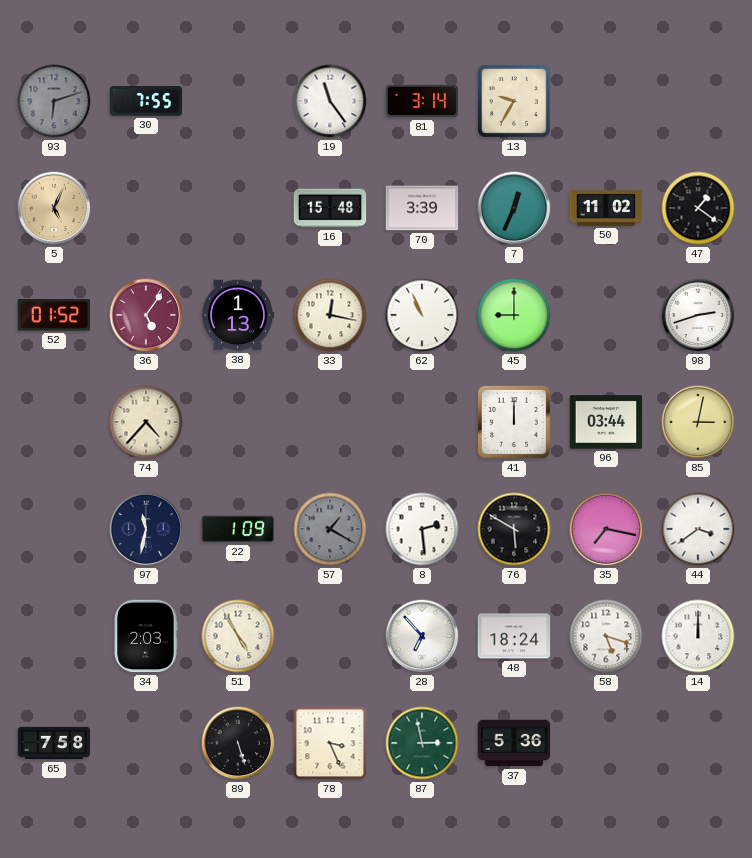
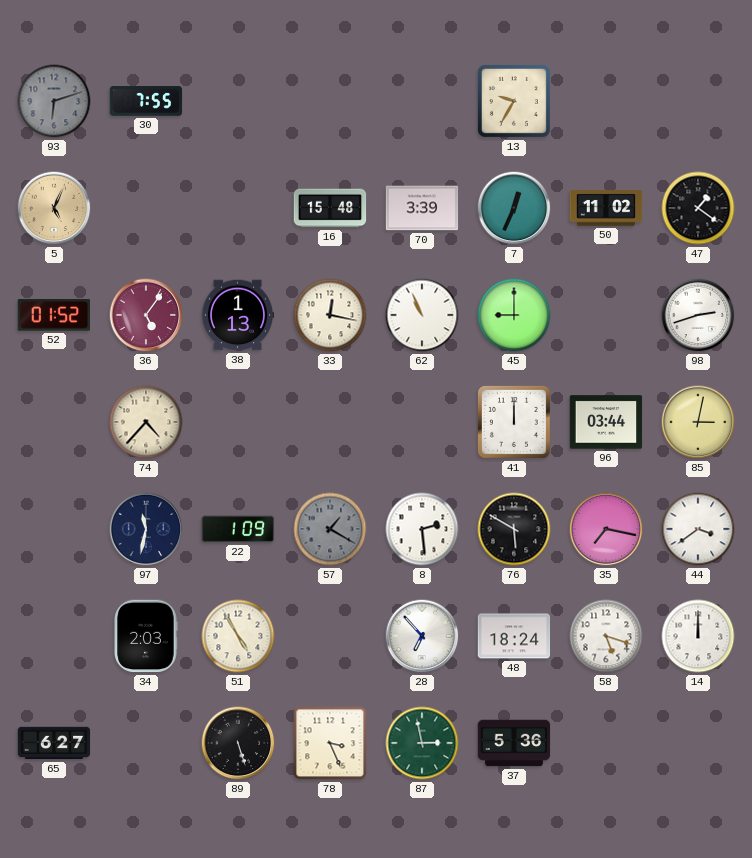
19: 11:24 -> none
81: 3:14 -> none
65: 7:58 -> 6:27
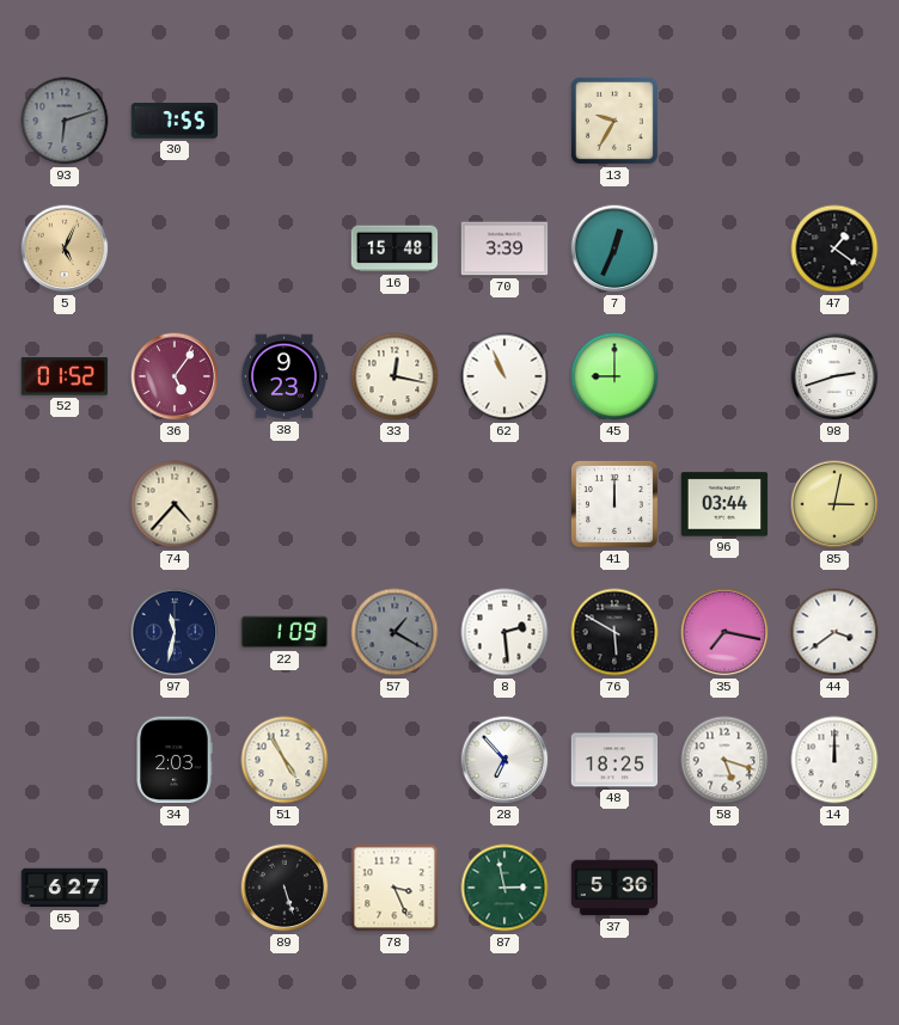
50: 11:02 -> none
38: 1:13 -> 9:23
48: 18:24 -> 18:25
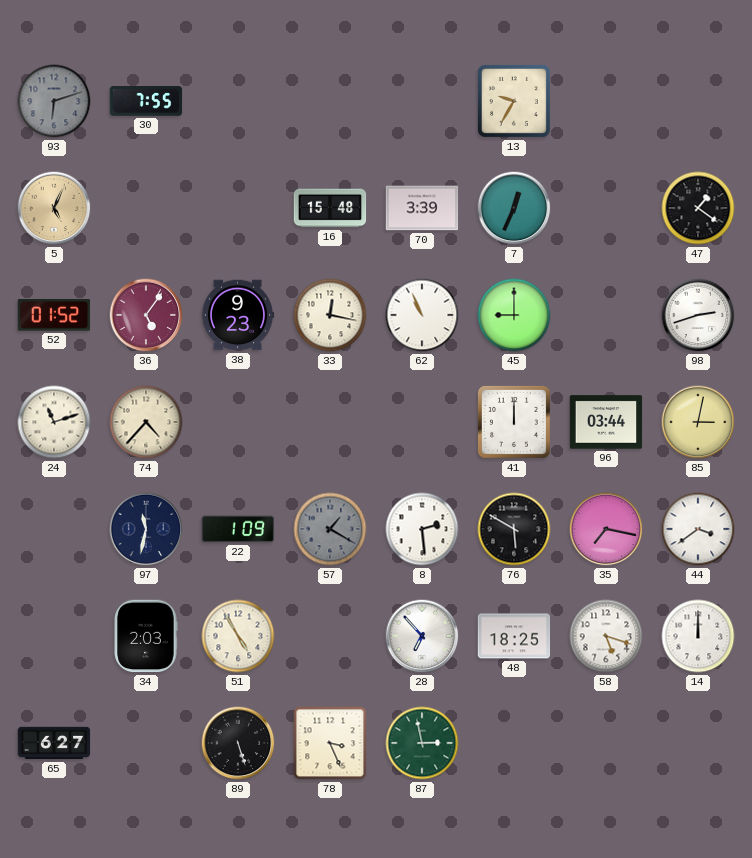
24: none -> 11:12
37: 5:36 -> none
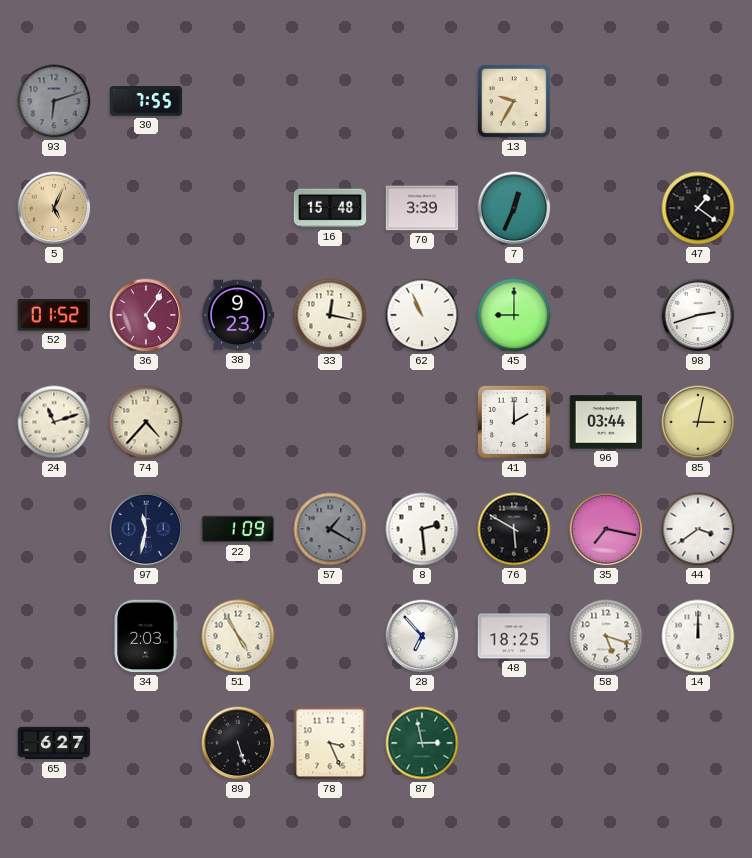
41: 12:00 -> 2:00
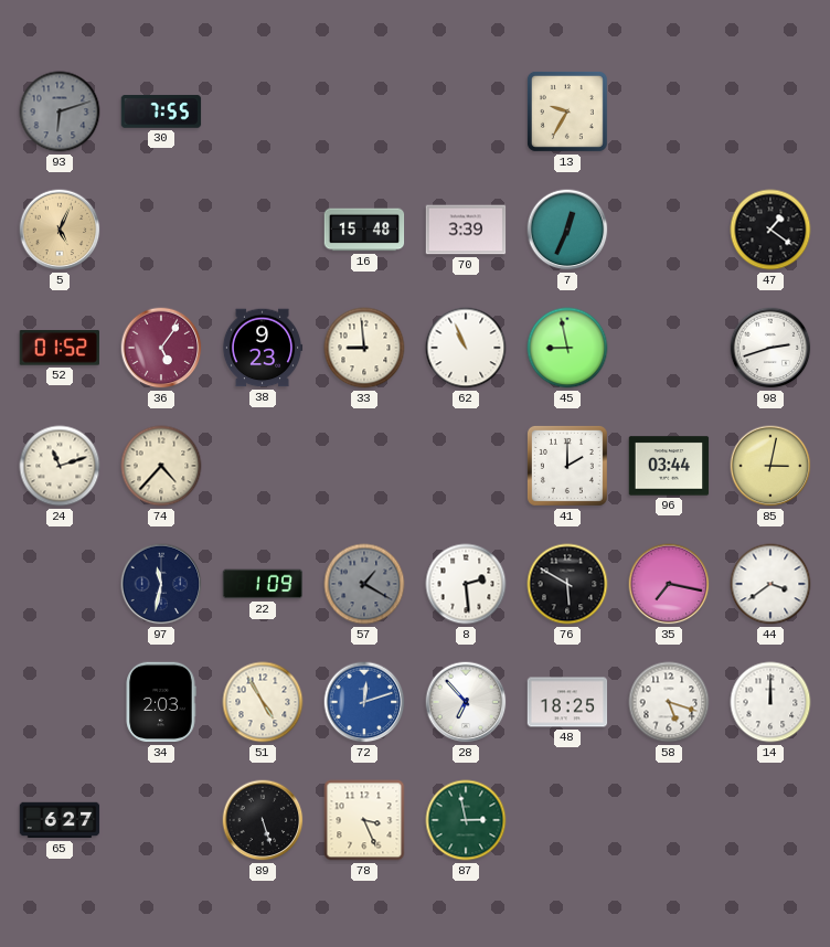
33: 12:17 -> 8:59
45: 9:00 -> 8:58
72: none -> 12:12
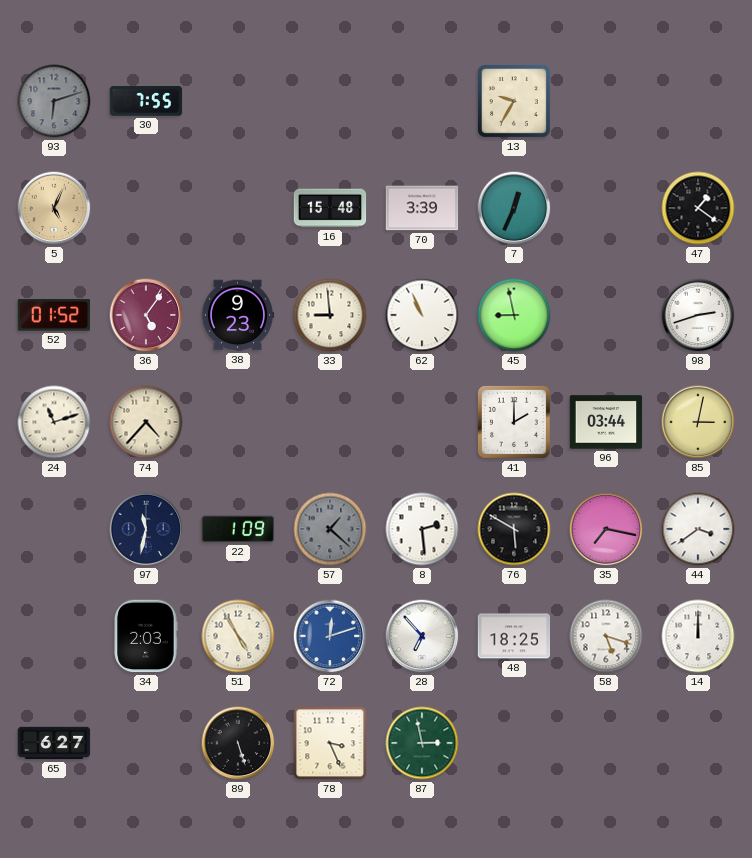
57: 1:20 -> 1:22
